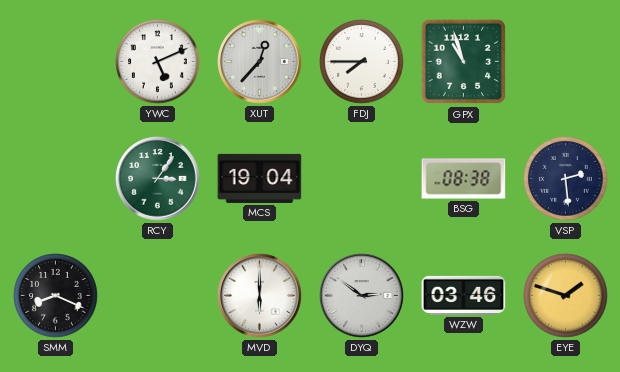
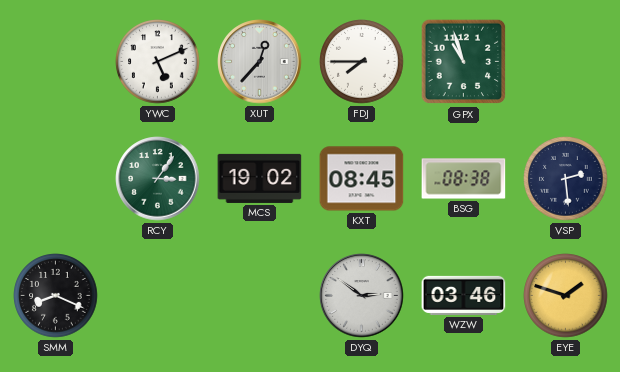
MCS: 19:04 -> 19:02
KXT: none -> 08:45
MVD: 6:00 -> none
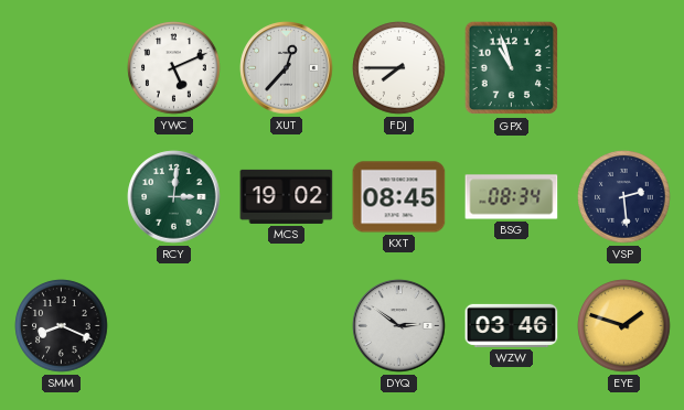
RCY: 3:06 -> 3:01
BSG: 08:38 -> 08:34
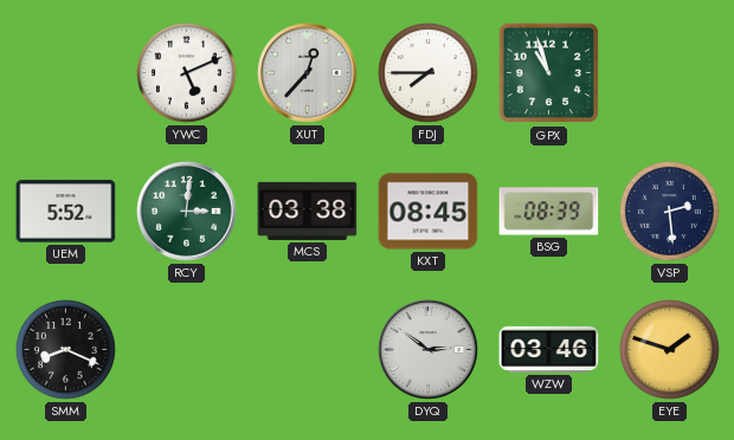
UEM: none -> 5:52
MCS: 19:02 -> 03:38
BSG: 08:34 -> 08:39
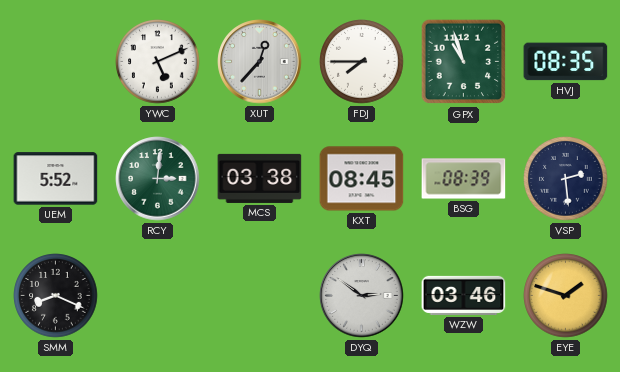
HVJ: none -> 08:35
